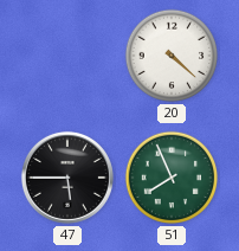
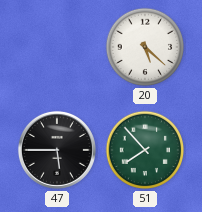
20: 4:22 -> 5:22
51: 7:56 -> 7:53
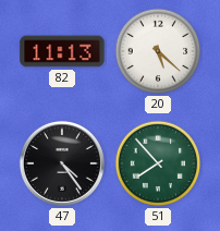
82: none -> 11:13
47: 5:45 -> 4:24
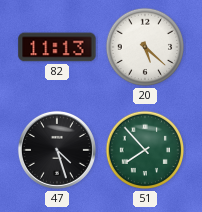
47: 4:24 -> 4:27
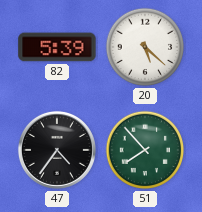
82: 11:13 -> 5:39
47: 4:27 -> 4:36
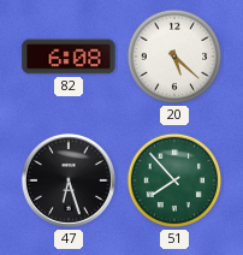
82: 5:39 -> 6:08
47: 4:36 -> 6:27
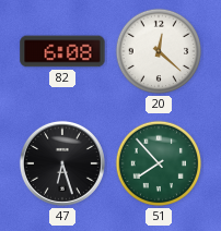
20: 5:22 -> 12:22
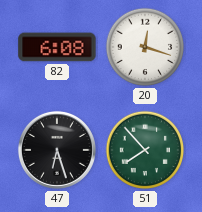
20: 12:22 -> 12:18
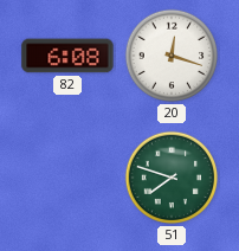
47: 6:27 -> none
51: 7:53 -> 7:48
